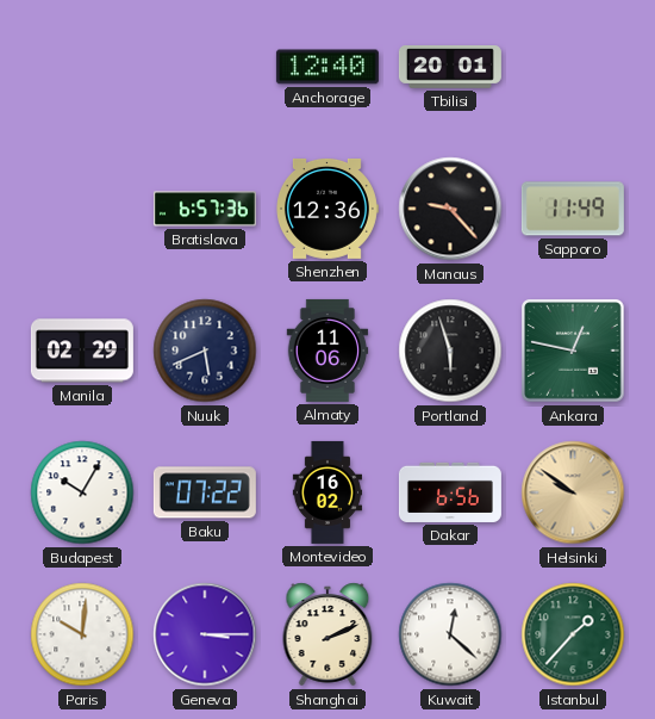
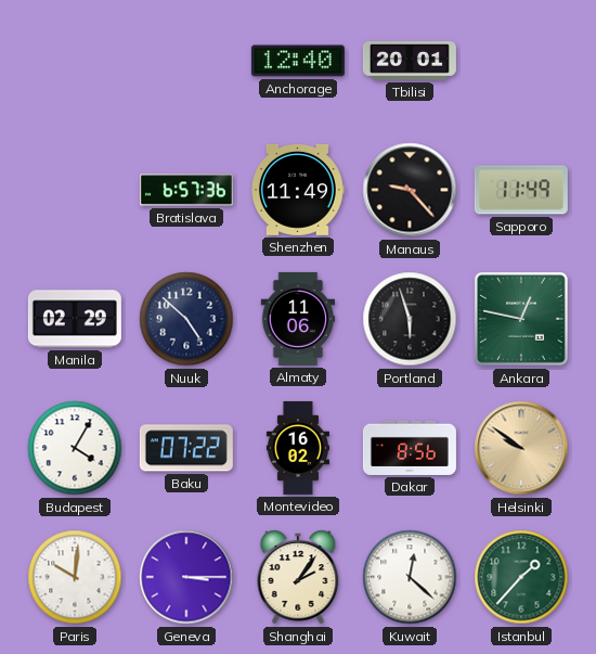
Shenzhen: 12:36 -> 11:49
Nuuk: 5:41 -> 4:52
Budapest: 10:05 -> 4:05
Dakar: 6:56 -> 8:56
Shanghai: 2:11 -> 2:06
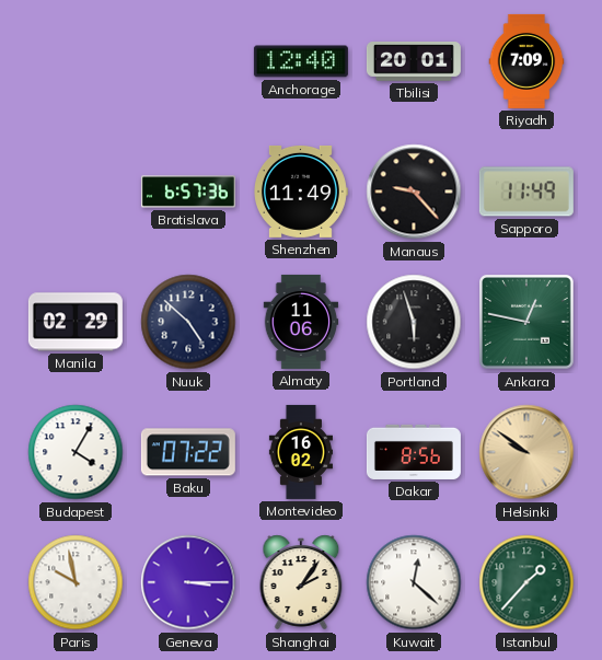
Riyadh: none -> 7:09
Paris: 10:01 -> 9:58
